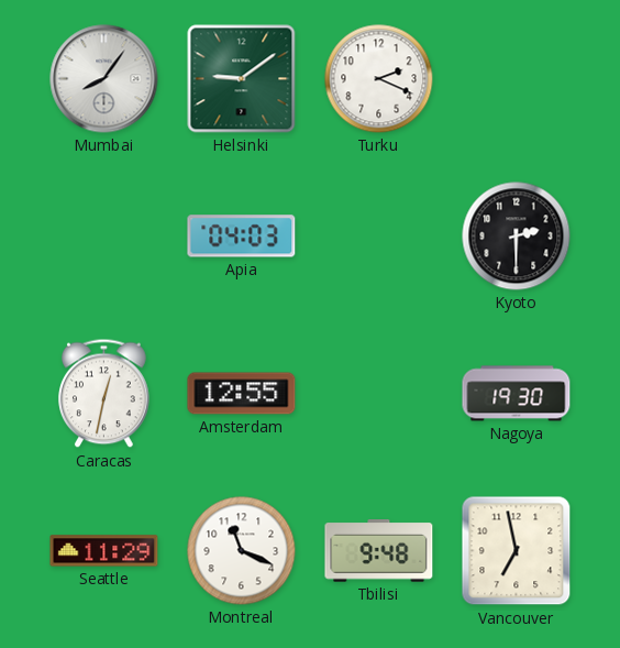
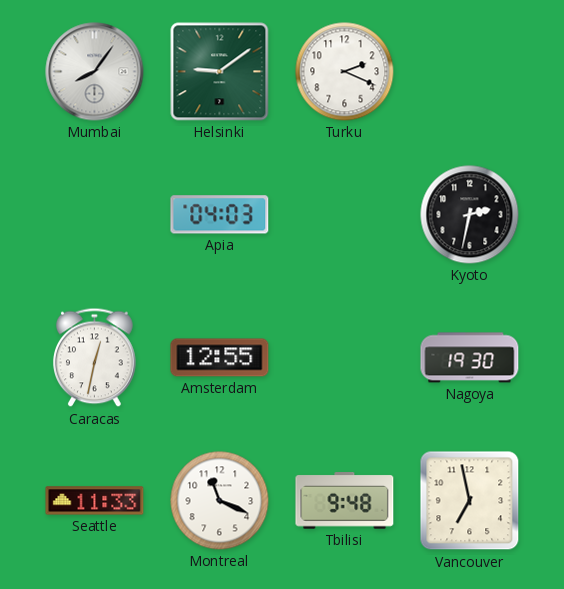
Kyoto: 2:30 -> 2:32
Seattle: 11:29 -> 11:33
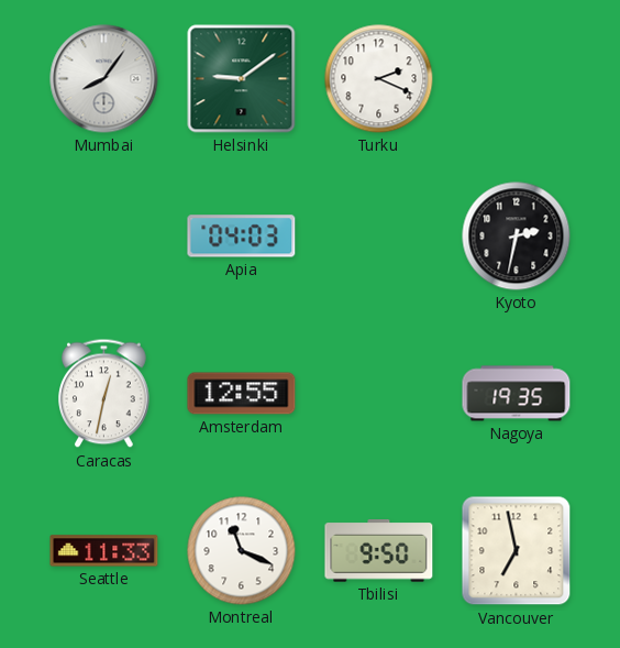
Nagoya: 19:30 -> 19:35
Tbilisi: 9:48 -> 9:50
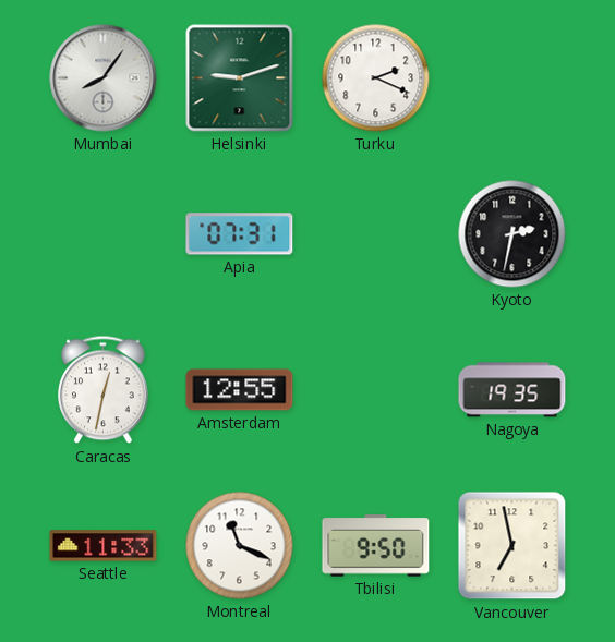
Helsinki: 9:09 -> 9:12
Apia: 04:03 -> 07:31
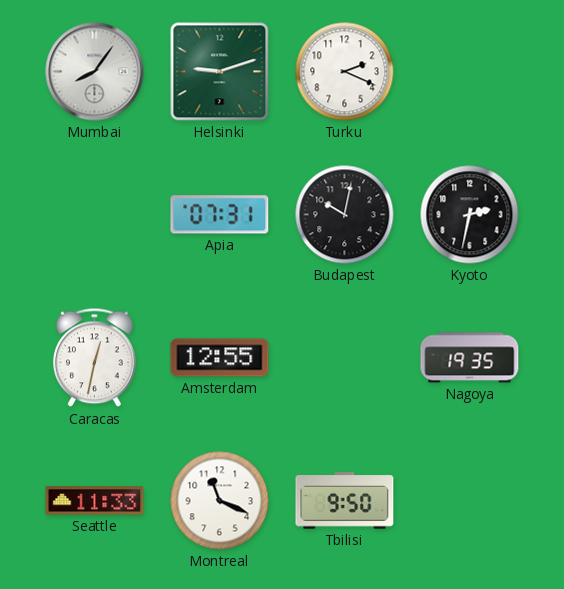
Budapest: none -> 10:02
Vancouver: 6:58 -> none
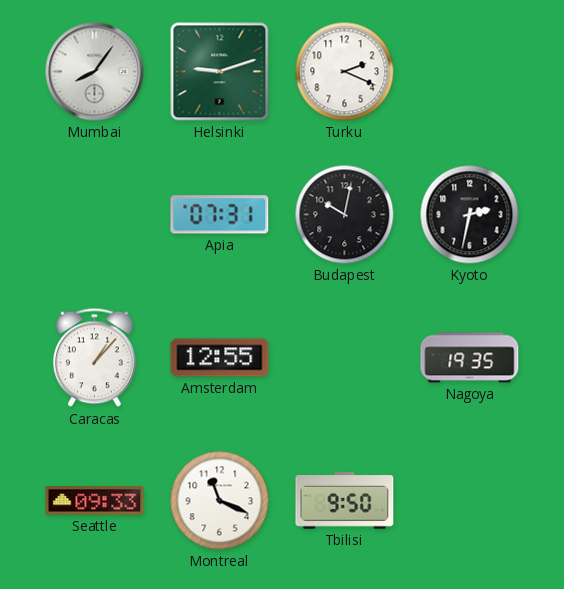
Caracas: 12:32 -> 1:07
Seattle: 11:33 -> 09:33
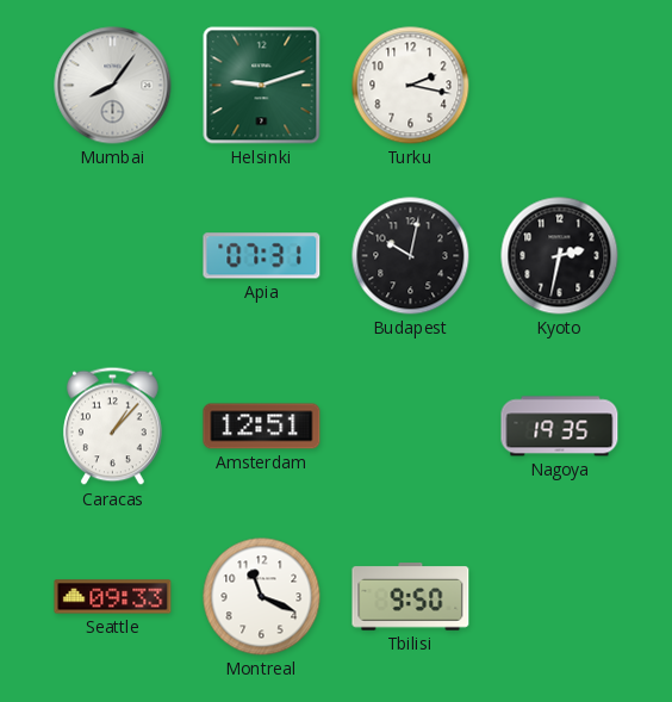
Turku: 2:19 -> 2:17
Amsterdam: 12:55 -> 12:51
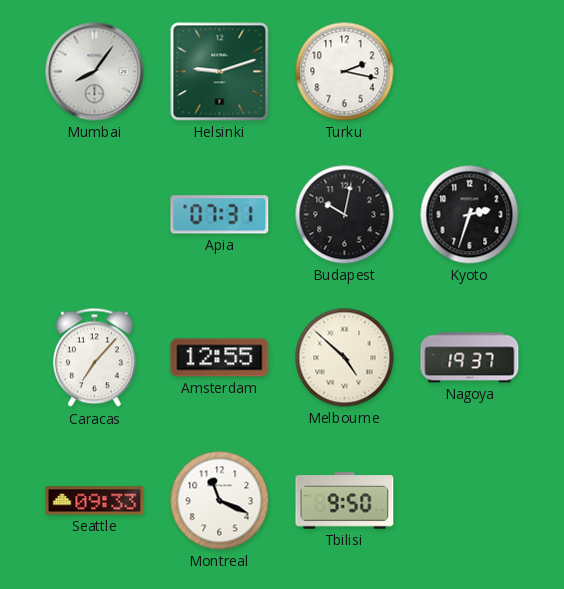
Kyoto: 2:32 -> 2:33
Caracas: 1:07 -> 7:07
Amsterdam: 12:51 -> 12:55
Melbourne: none -> 4:52
Nagoya: 19:35 -> 19:37
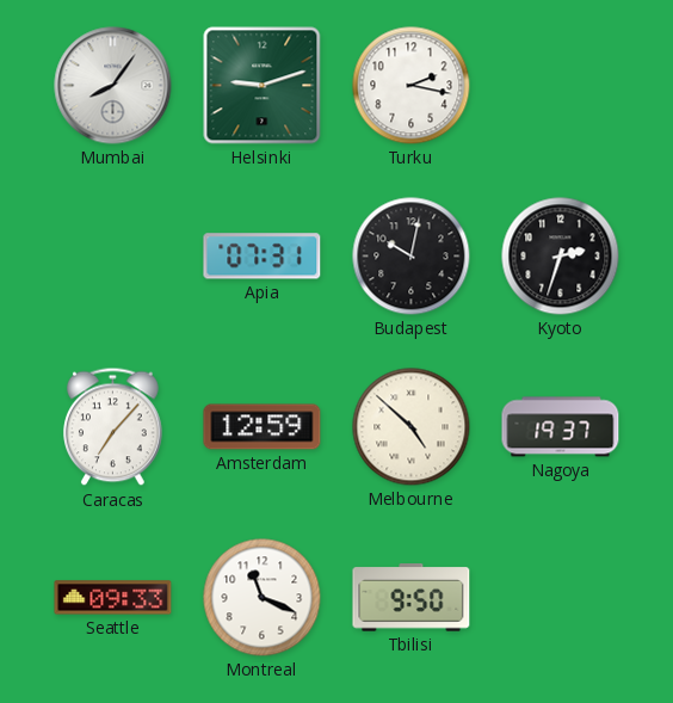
Amsterdam: 12:55 -> 12:59
